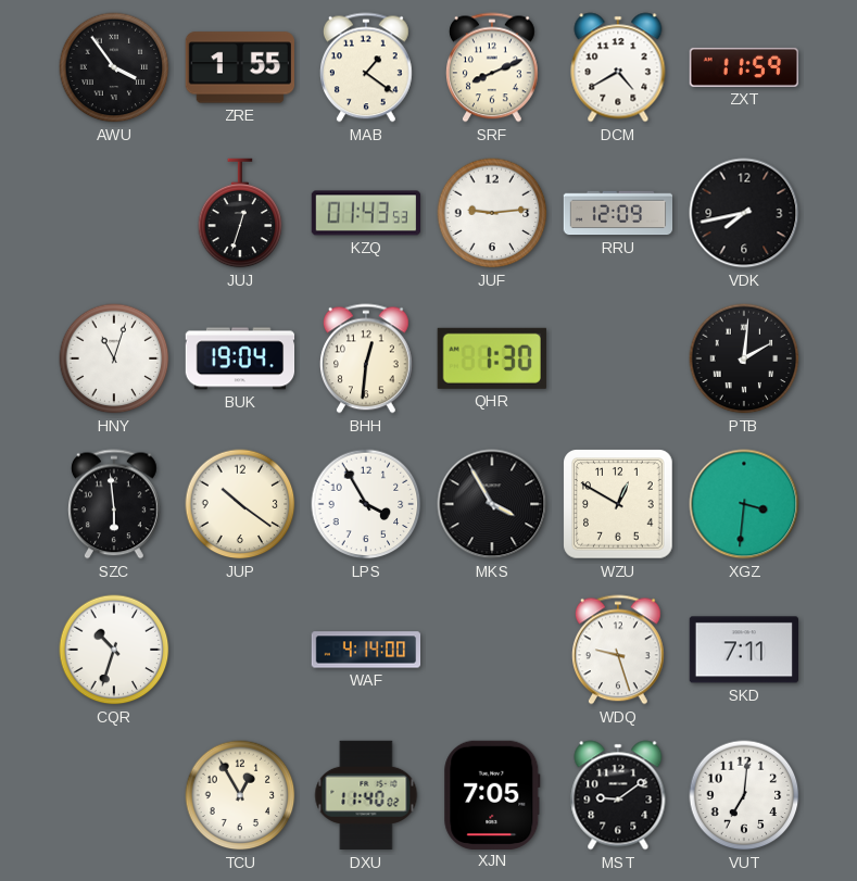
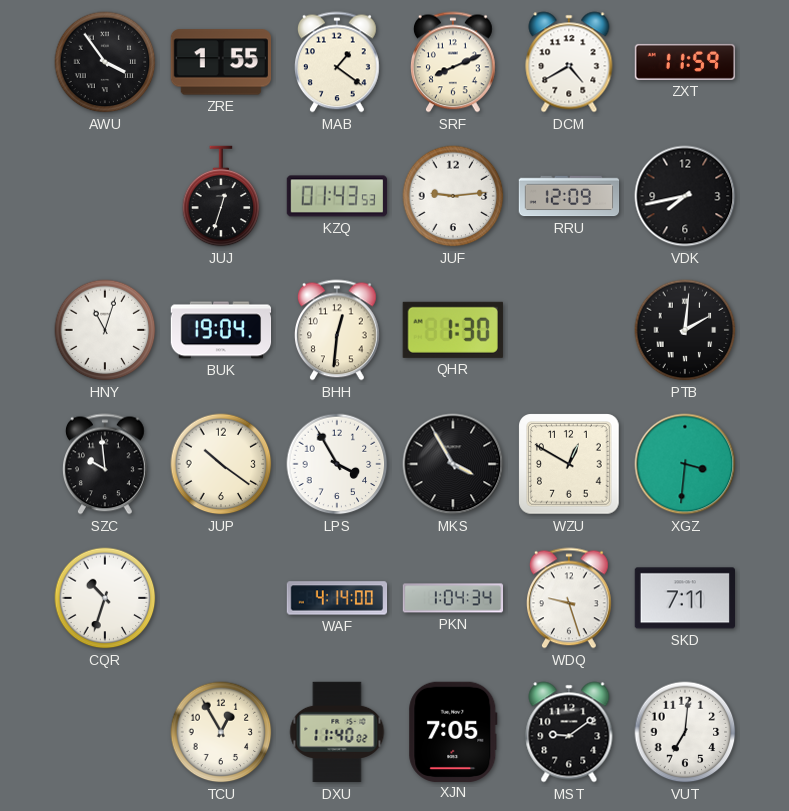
SZC: 5:59 -> 9:59
PKN: none -> 1:04
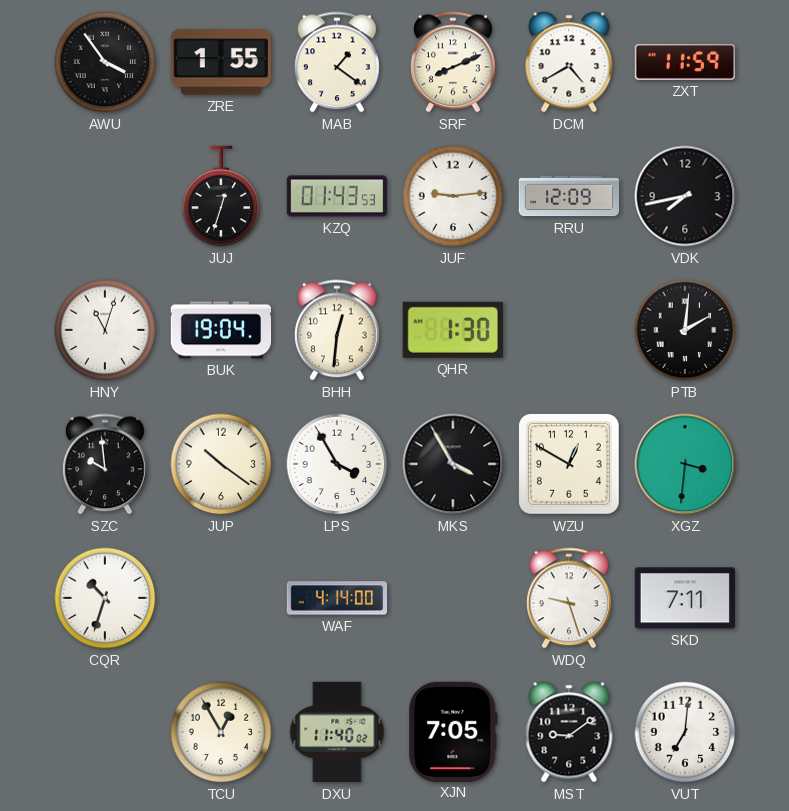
PKN: 1:04 -> none
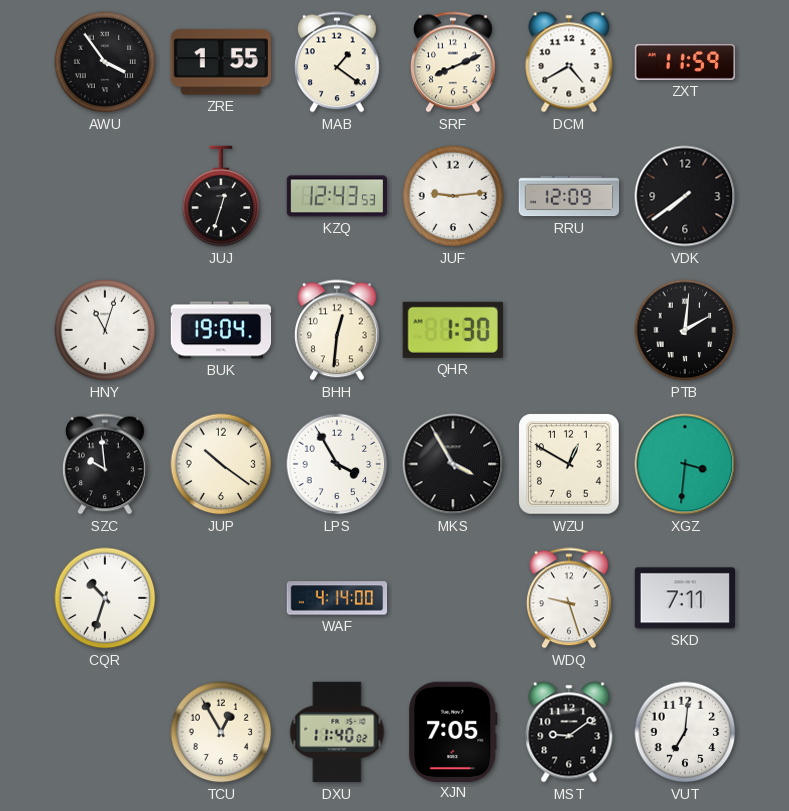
KZQ: 01:43 -> 12:43
VDK: 7:43 -> 7:39
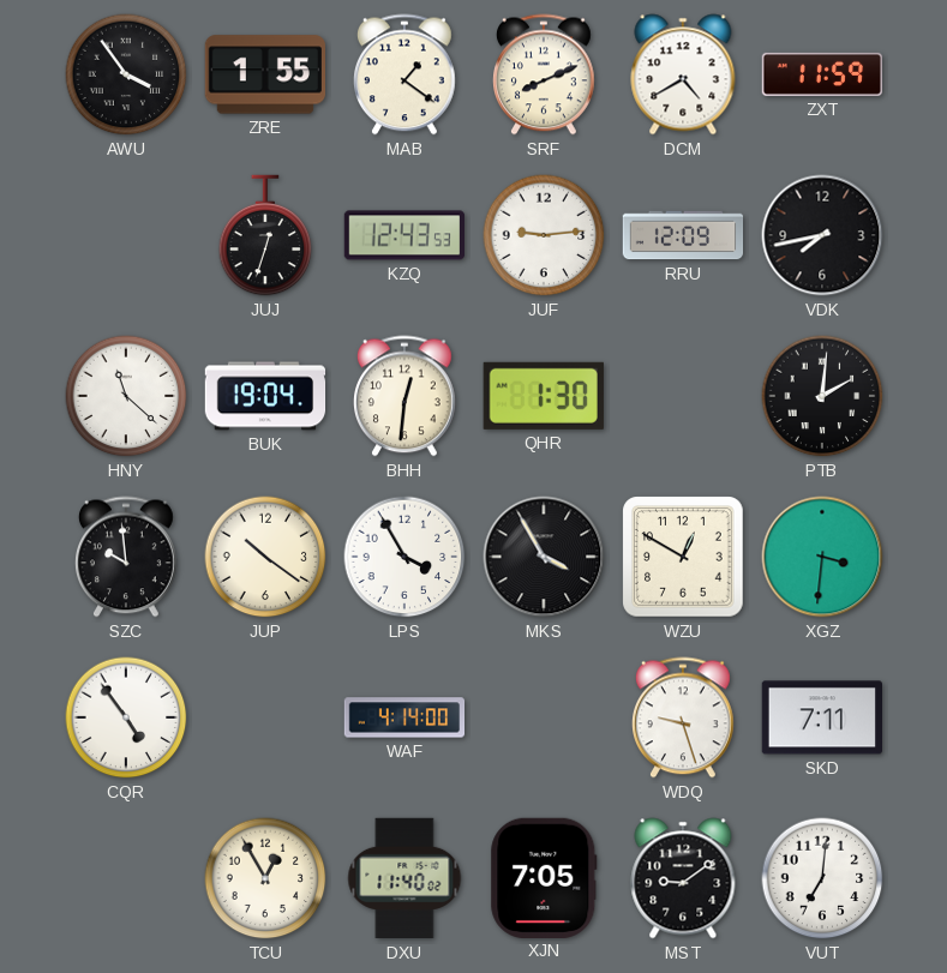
VDK: 7:39 -> 7:43
HNY: 11:03 -> 11:22
CQR: 10:33 -> 4:54
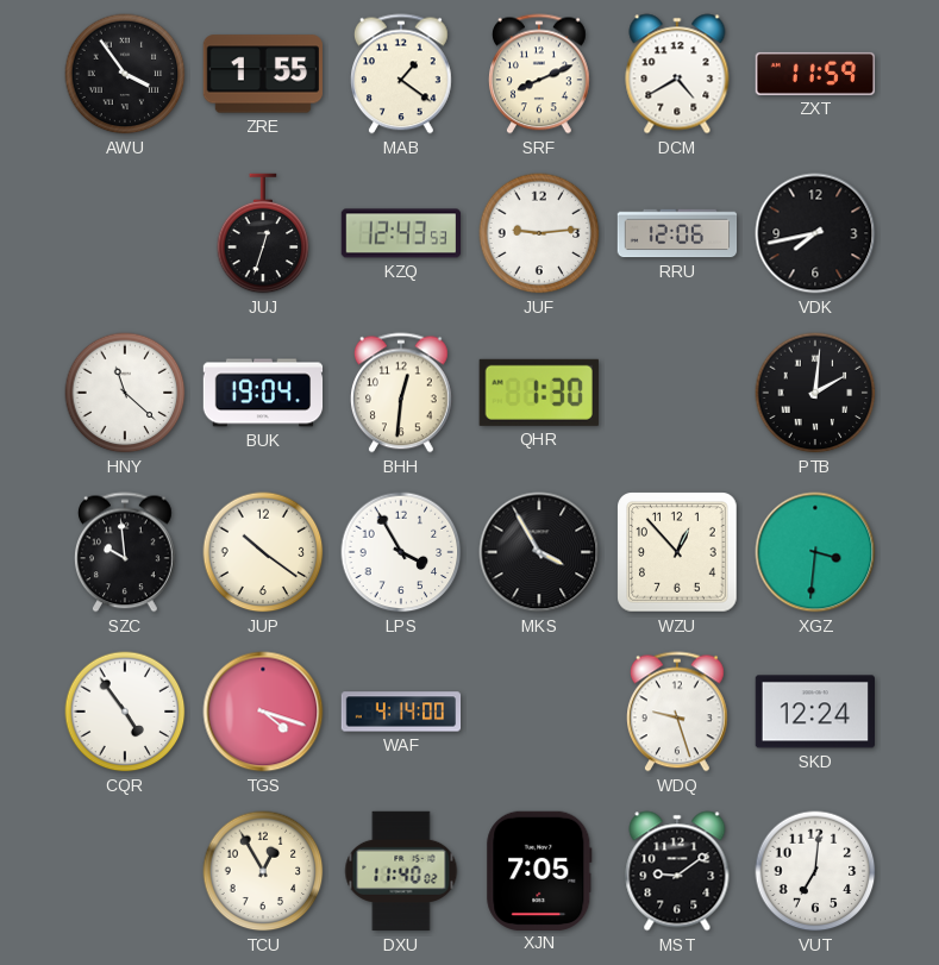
RRU: 12:09 -> 12:06
WZU: 12:50 -> 12:53
TGS: none -> 4:18
SKD: 7:11 -> 12:24
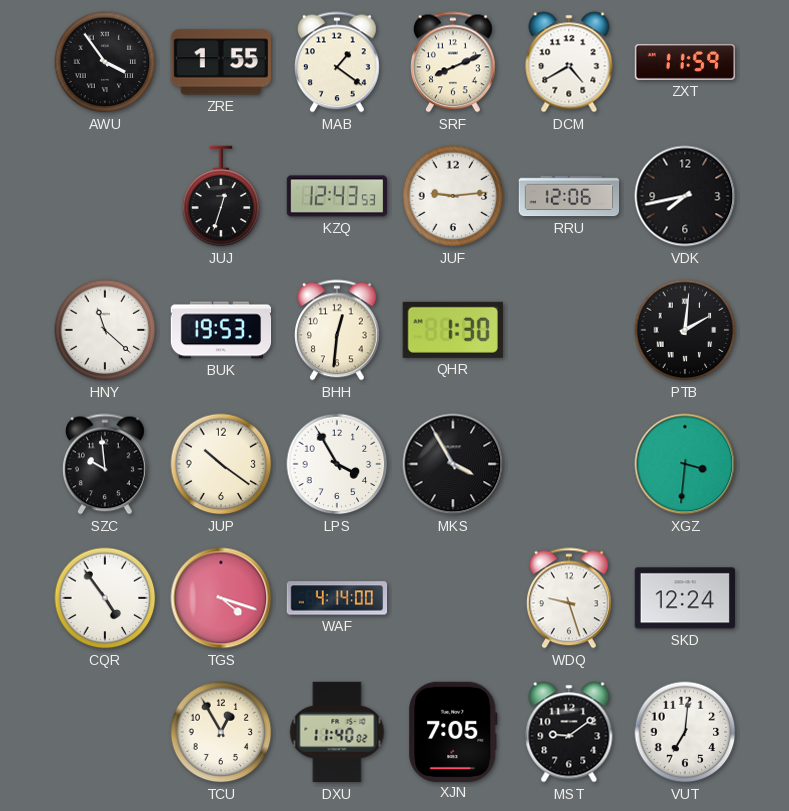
BUK: 19:04 -> 19:53
WZU: 12:53 -> none
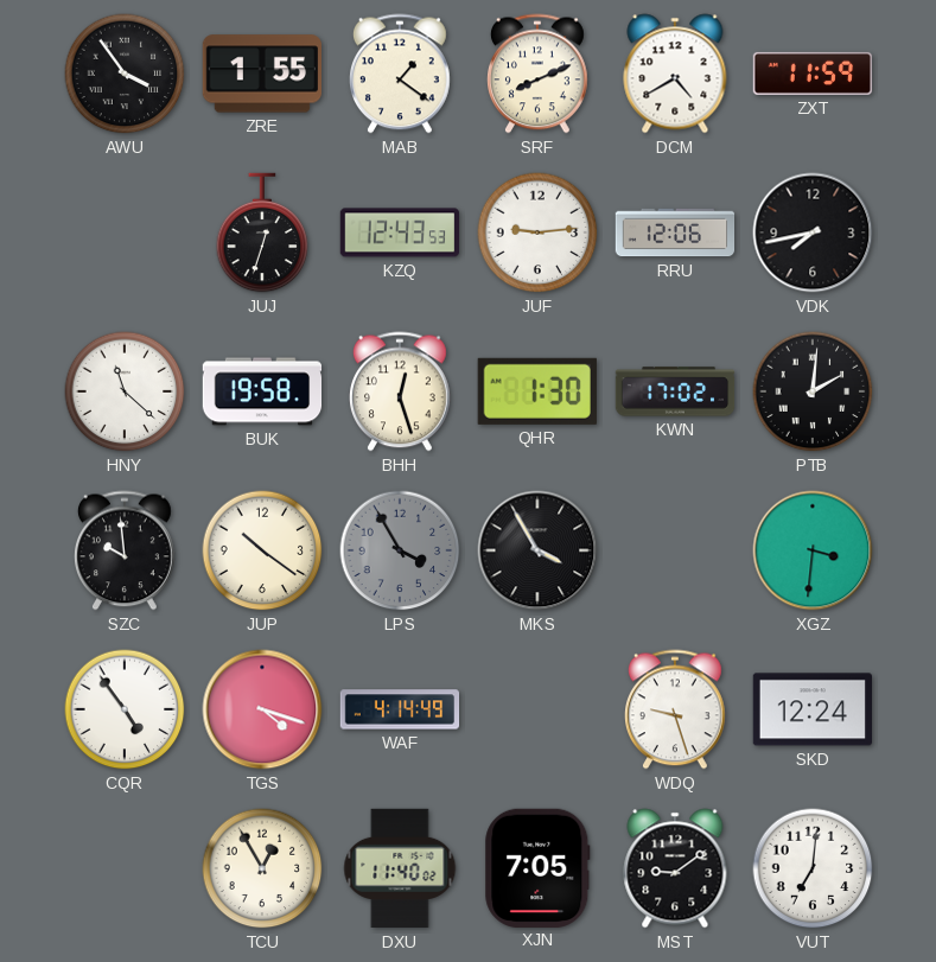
BUK: 19:53 -> 19:58
BHH: 12:31 -> 12:27
KWN: none -> 17:02
LPS dial: white -> grey
WAF: 4:14:00 -> 4:14:49
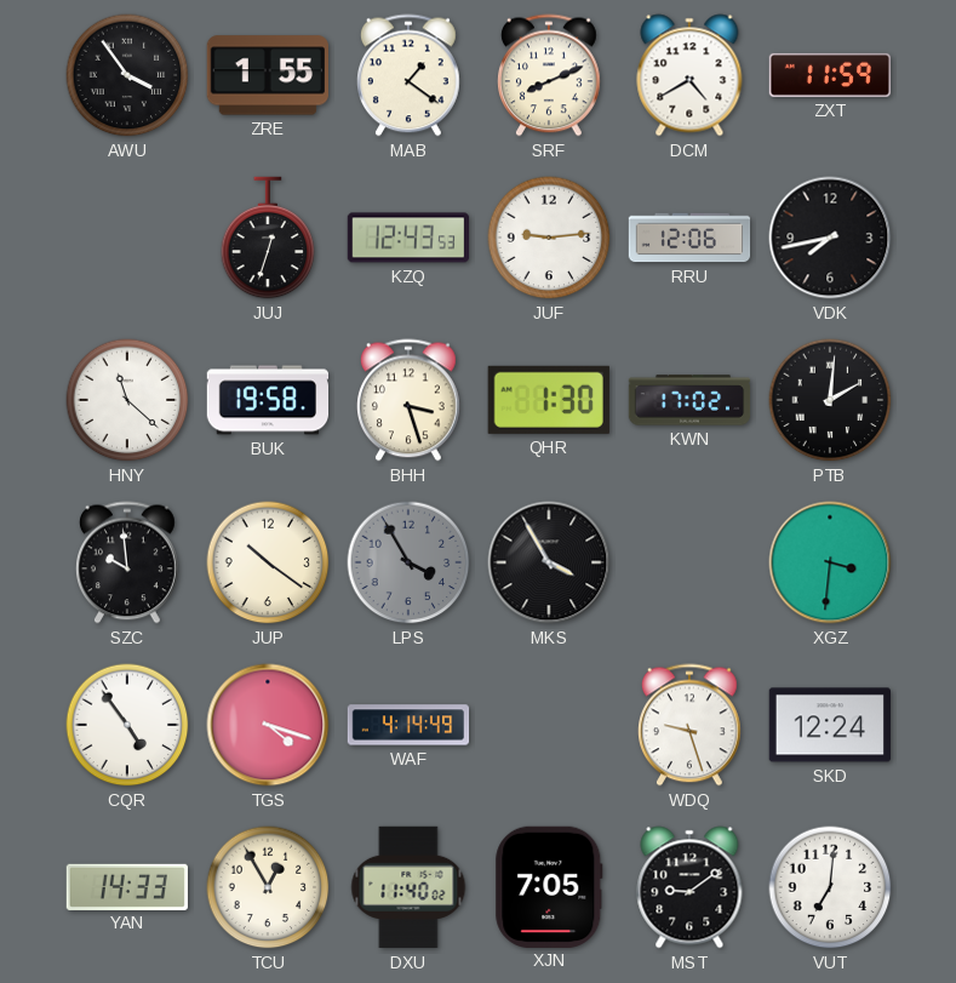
BHH: 12:27 -> 3:27
YAN: none -> 14:33
